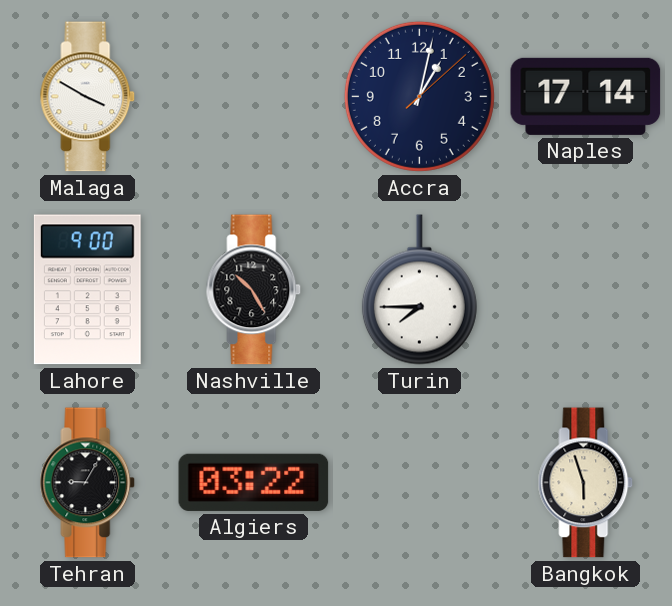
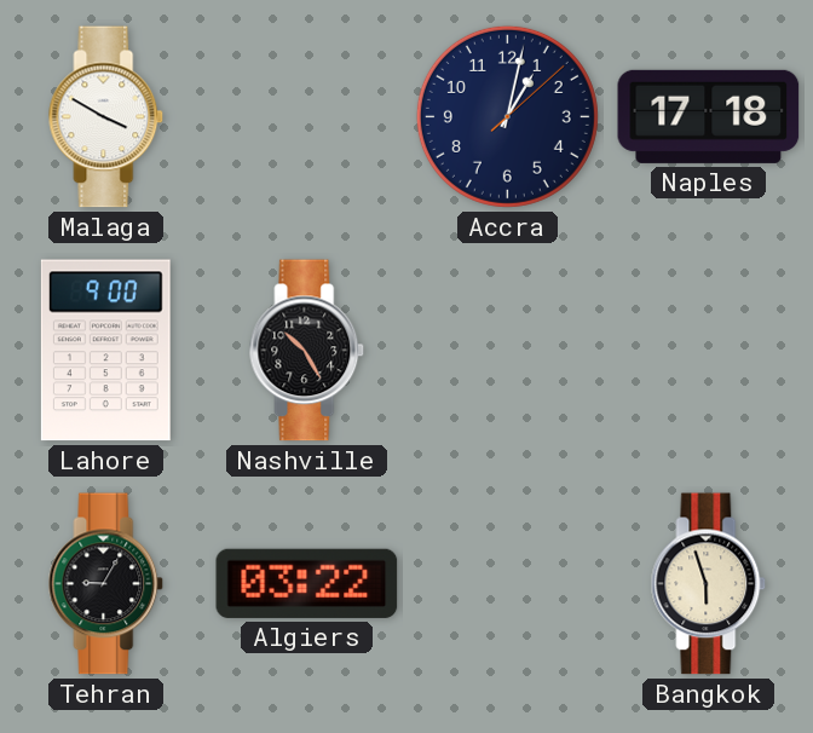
Naples: 17:14 -> 17:18
Turin: 7:45 -> none
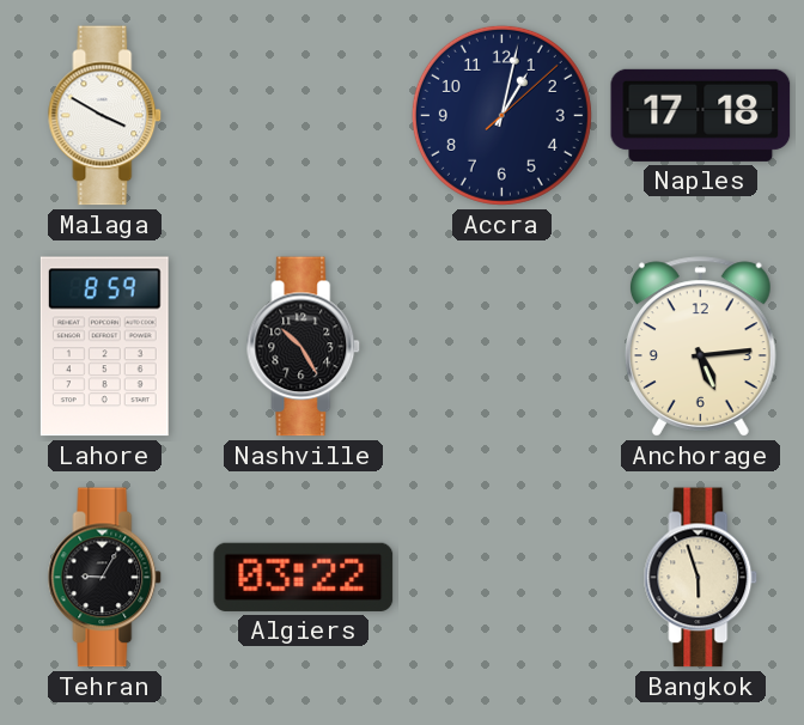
Lahore: 9:00 -> 8:59
Anchorage: none -> 5:14
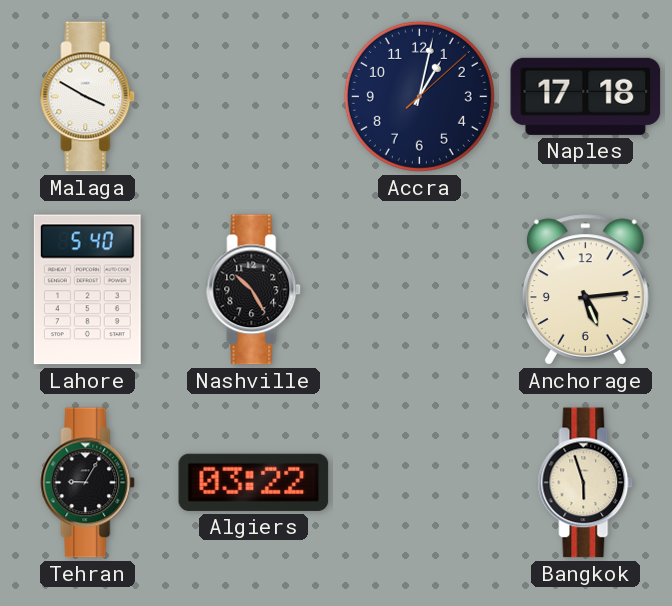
Lahore: 8:59 -> 5:40
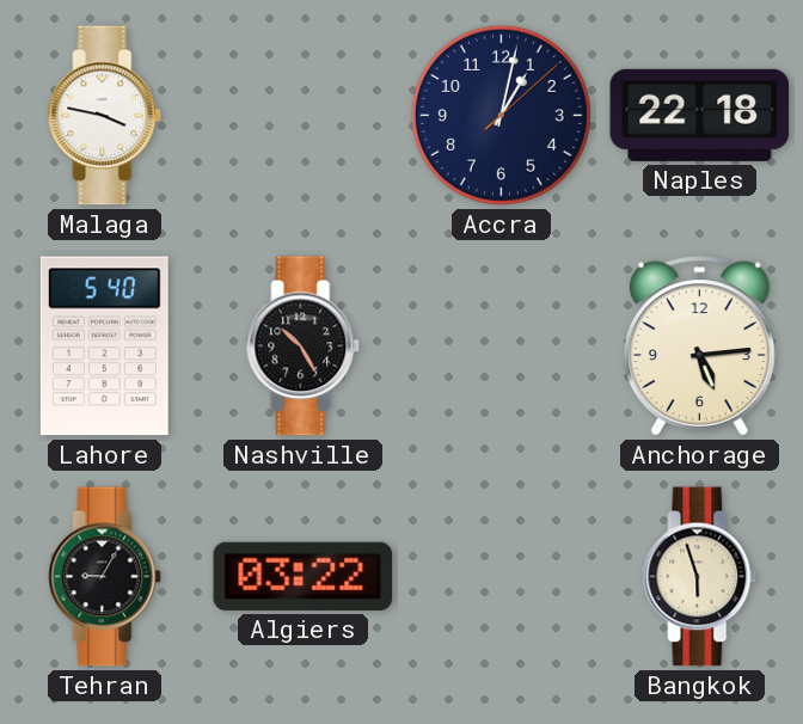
Malaga: 3:50 -> 3:47
Naples: 17:18 -> 22:18
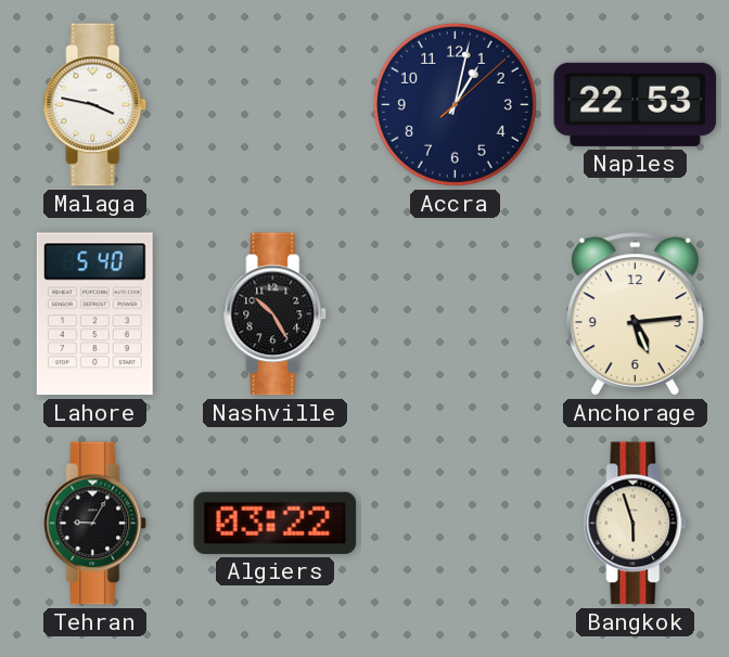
Naples: 22:18 -> 22:53
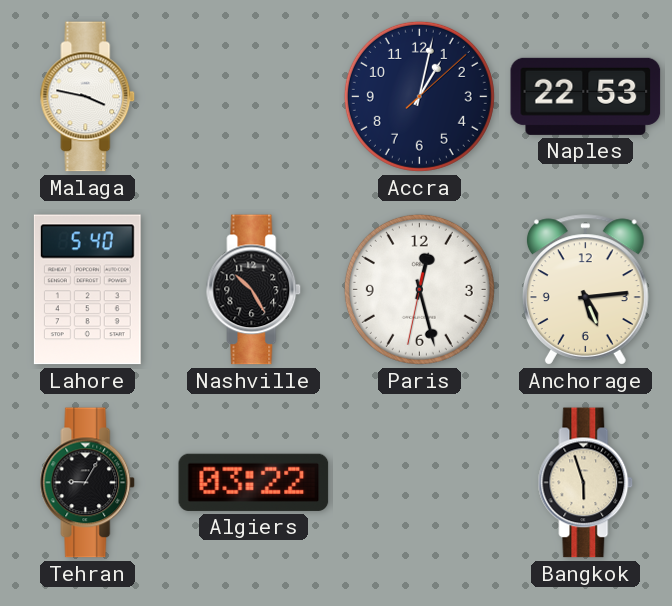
Paris: none -> 12:27
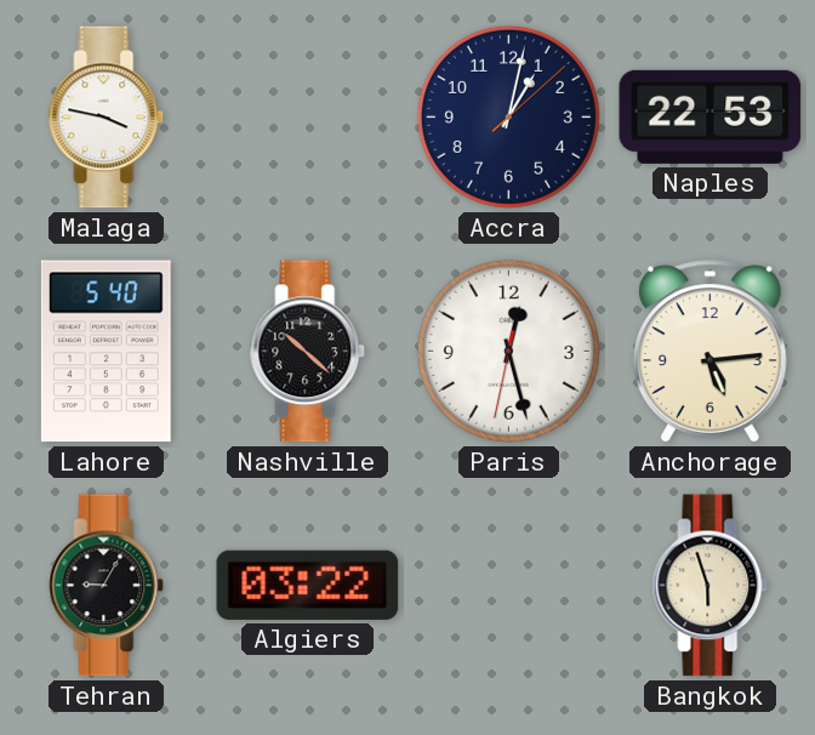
Nashville: 10:25 -> 10:22
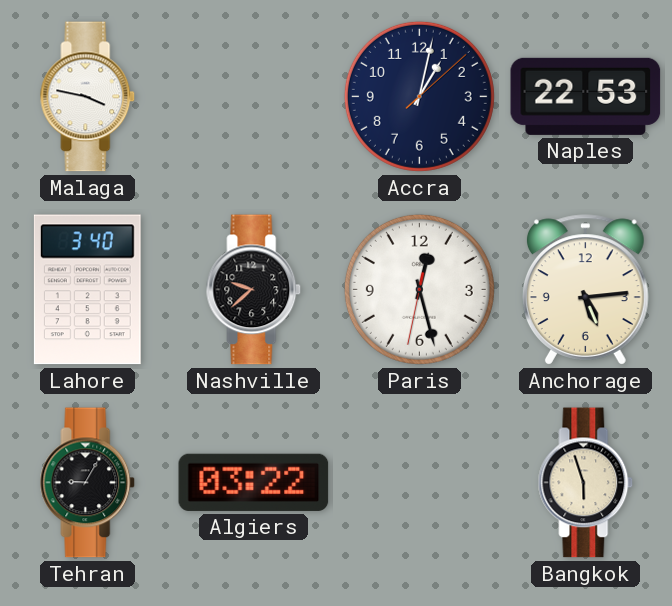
Lahore: 5:40 -> 3:40
Nashville: 10:22 -> 9:38
